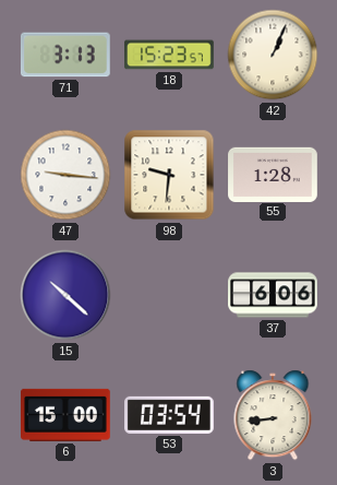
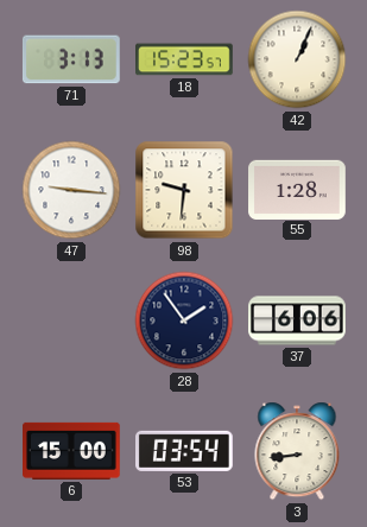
15: 10:22 -> none
28: none -> 1:54
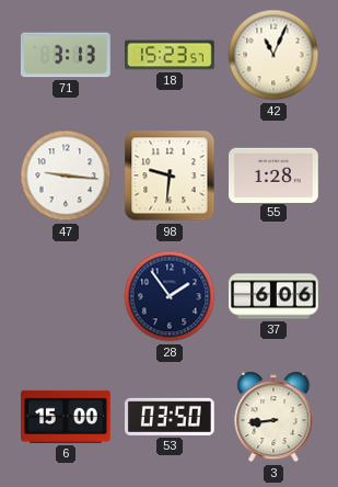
42: 1:04 -> 11:04
53: 03:54 -> 03:50
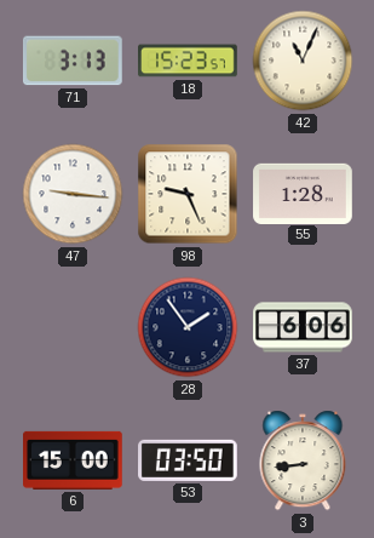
98: 9:31 -> 9:26
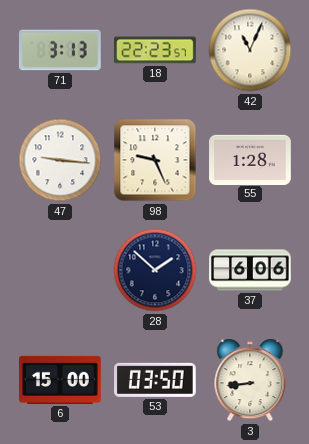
18: 15:23 -> 22:23
28: 1:54 -> 1:52
